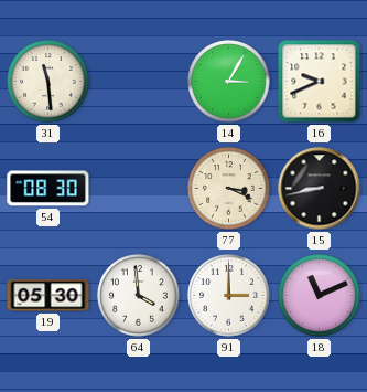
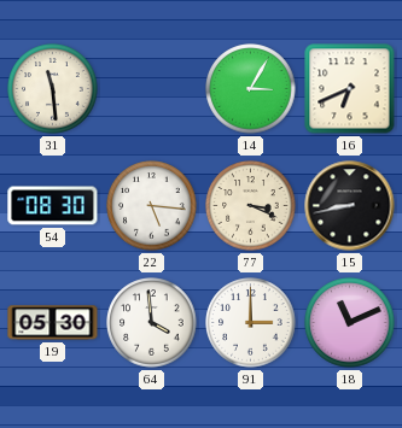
16: 9:41 -> 6:41
22: none -> 5:16
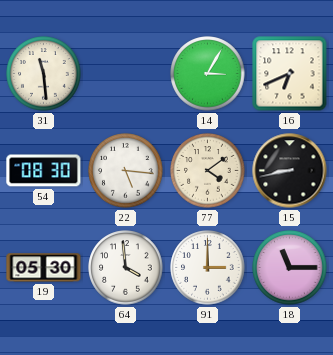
77: 3:19 -> 4:09
18: 11:11 -> 11:15
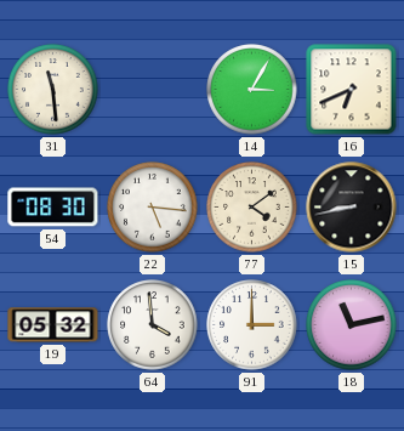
19: 05:30 -> 05:32
18: 11:15 -> 11:13
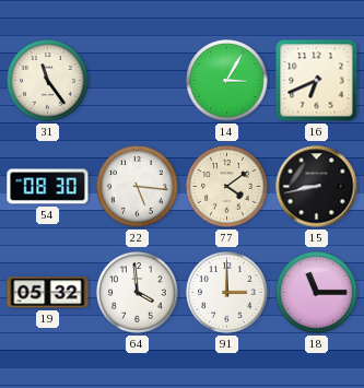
31: 11:29 -> 11:24
18: 11:13 -> 11:15
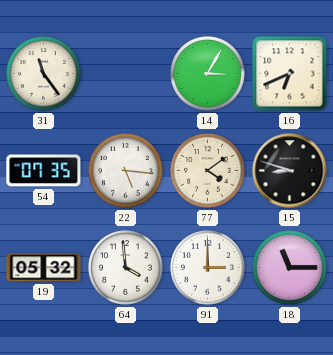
54: 08:30 -> 07:35
15: 8:43 -> 8:48
